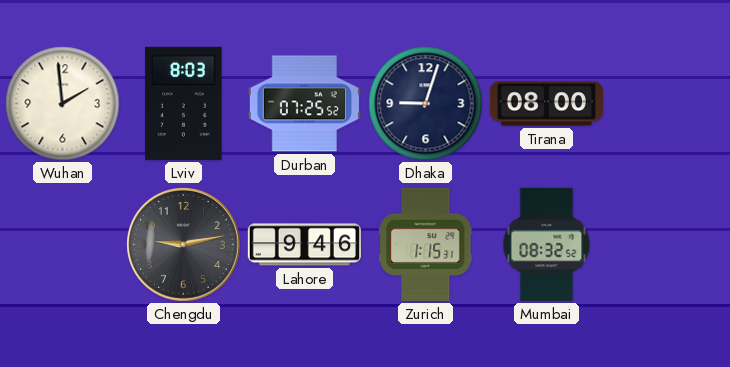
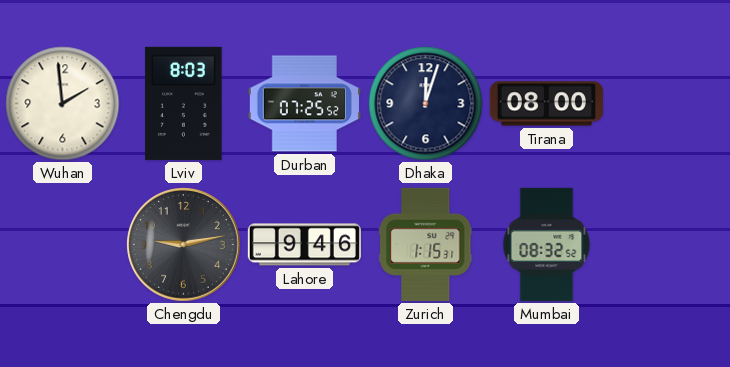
Dhaka: 9:03 -> 12:03
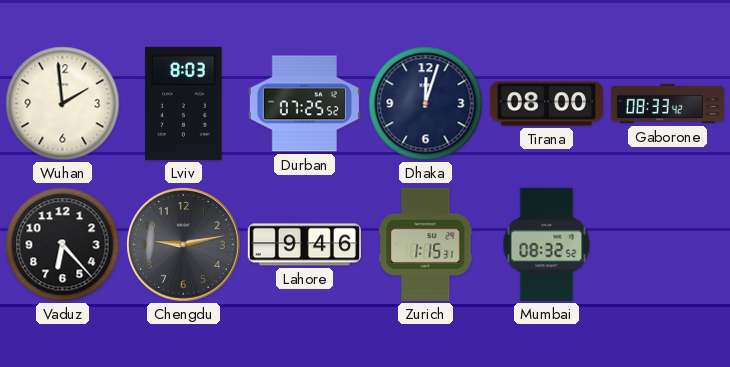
Gaborone: none -> 08:33
Vaduz: none -> 6:23
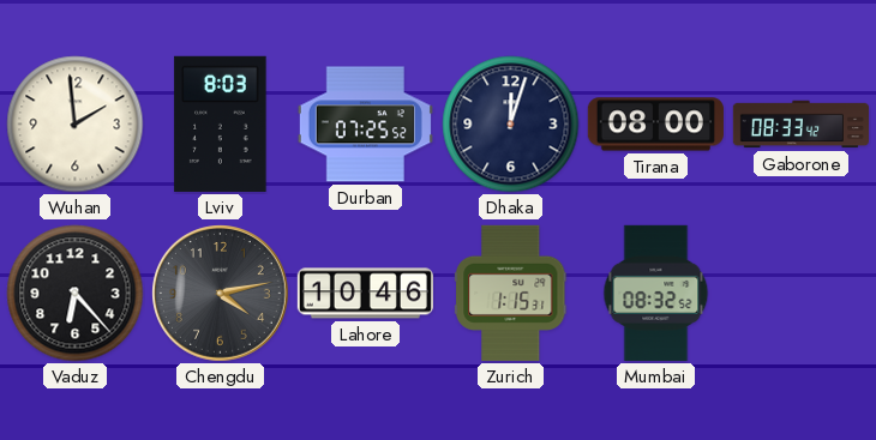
Chengdu: 9:13 -> 4:13
Lahore: 9:46 -> 10:46
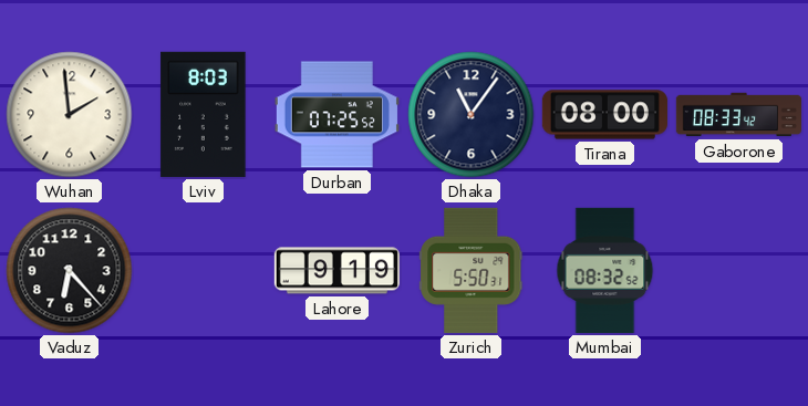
Dhaka: 12:03 -> 11:06
Chengdu: 4:13 -> none
Lahore: 10:46 -> 9:19
Zurich: 1:15 -> 5:50
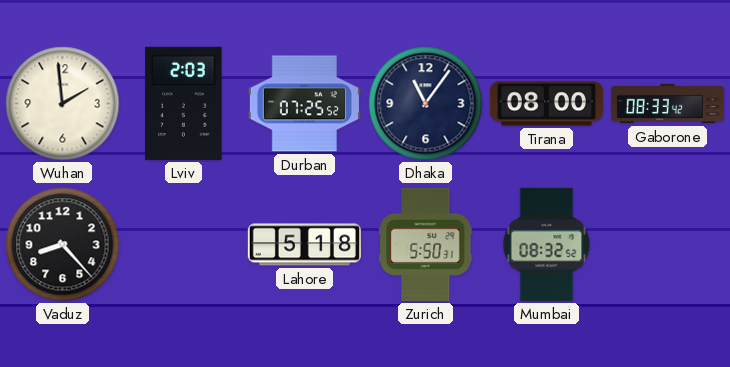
Lviv: 8:03 -> 2:03
Vaduz: 6:23 -> 8:23
Lahore: 9:19 -> 5:18
